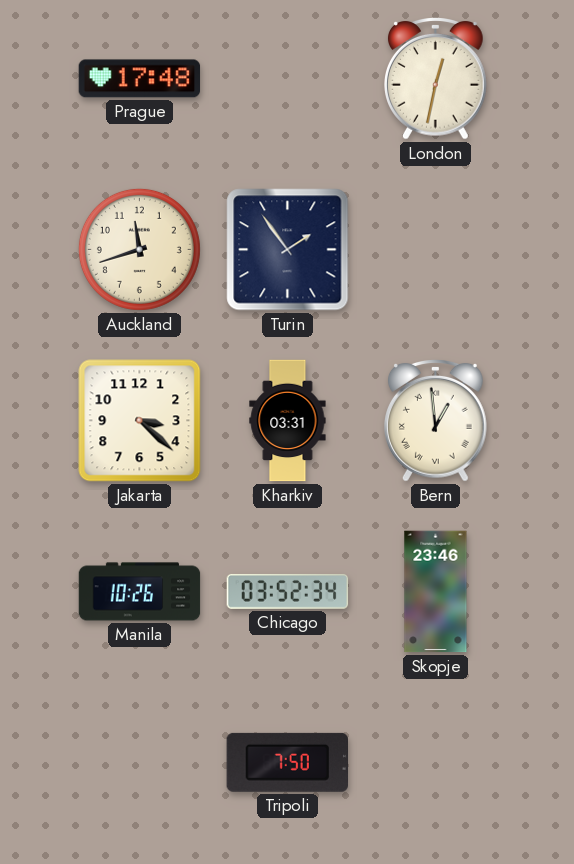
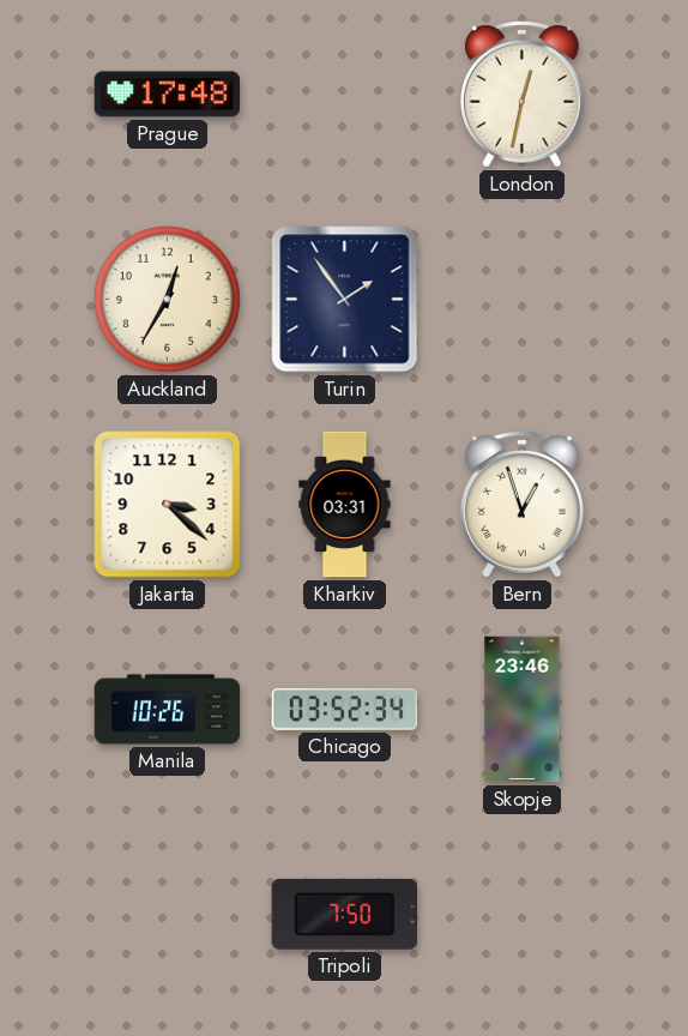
Auckland: 11:42 -> 12:35
Bern: 12:59 -> 12:57
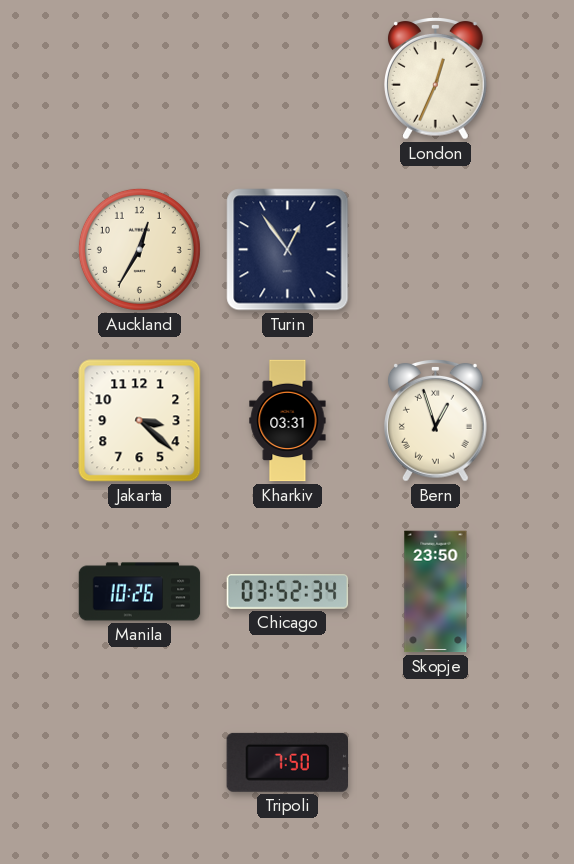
Prague: 17:48 -> none
London: 12:32 -> 12:34
Turin: 1:54 -> 12:54
Skopje: 23:46 -> 23:50
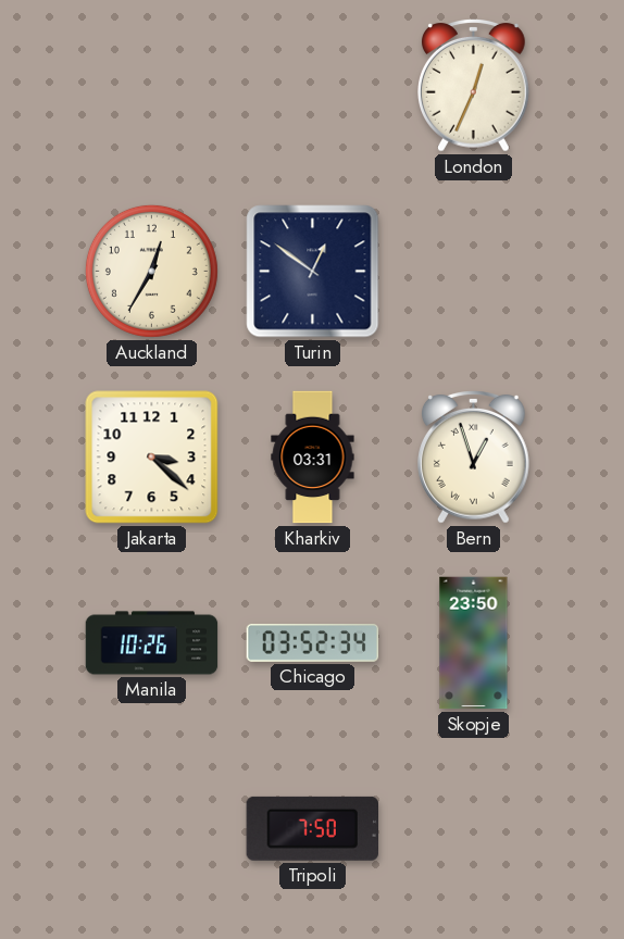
Turin: 12:54 -> 12:51
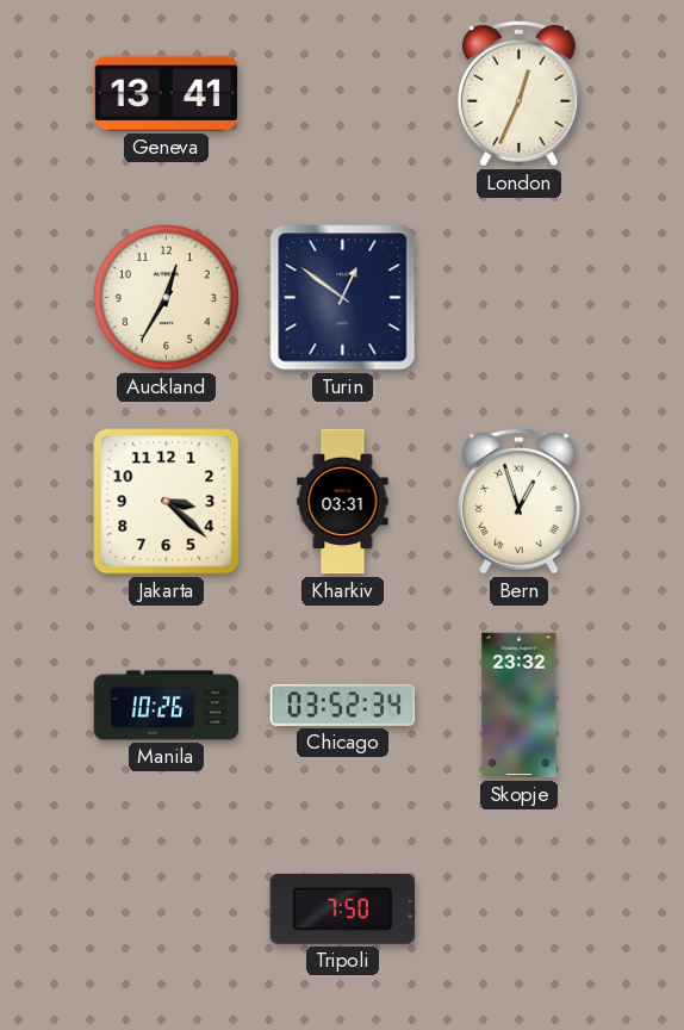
Geneva: none -> 13:41
Skopje: 23:50 -> 23:32
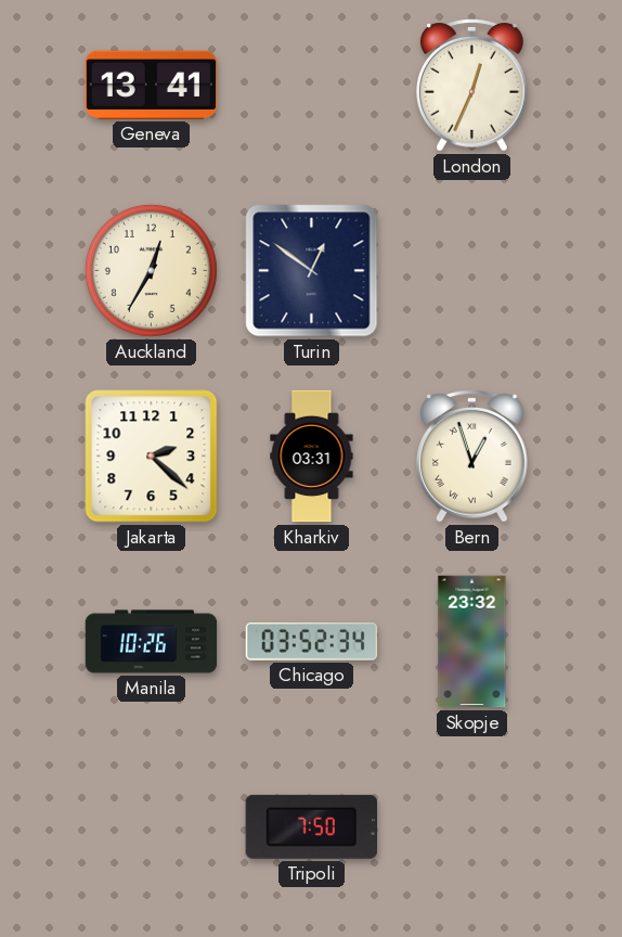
Jakarta: 3:22 -> 2:22
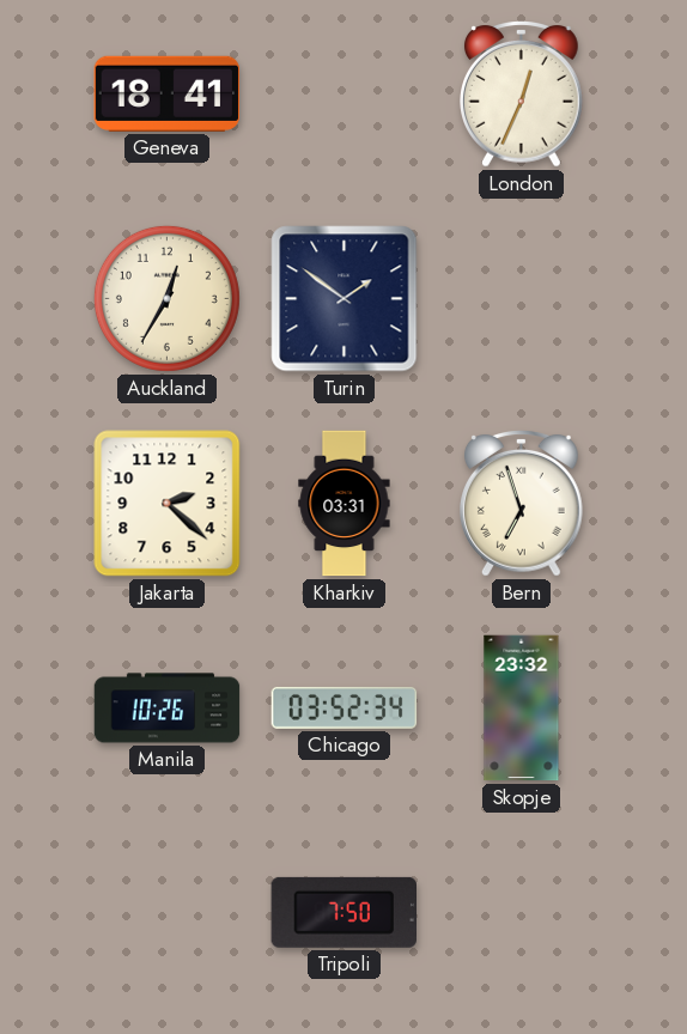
Geneva: 13:41 -> 18:41
Turin: 12:51 -> 1:51
Bern: 12:57 -> 6:57
